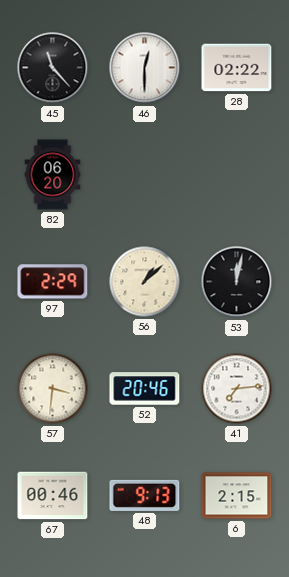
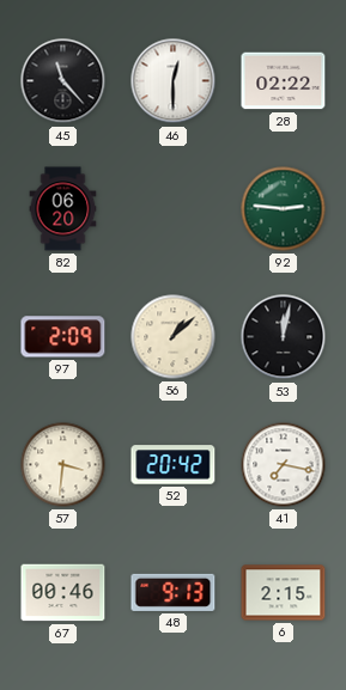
92: none -> 2:46
97: 2:29 -> 2:09
52: 20:46 -> 20:42
41: 7:14 -> 7:17
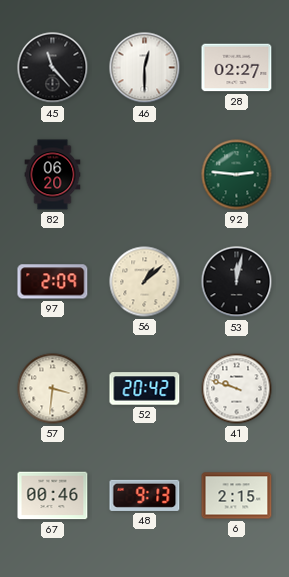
28: 02:22 -> 02:27
41: 7:17 -> 9:48
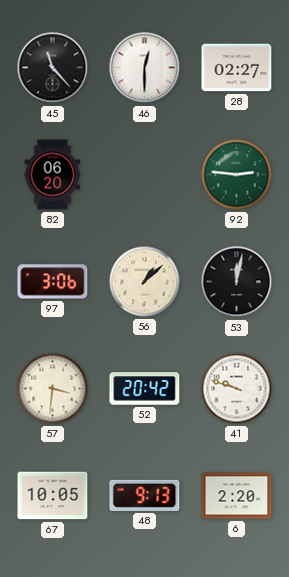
97: 2:09 -> 3:06
67: 00:46 -> 10:05
6: 2:15 -> 2:20
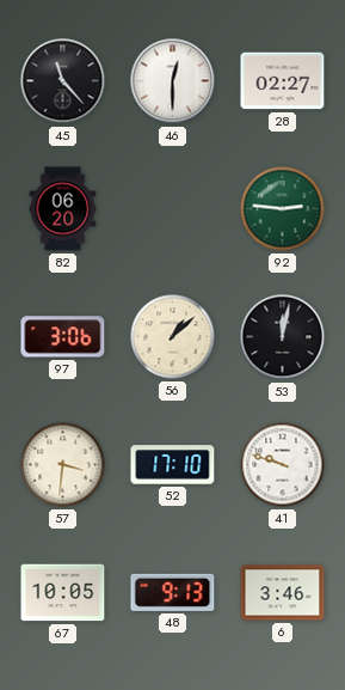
52: 20:42 -> 17:10
6: 2:20 -> 3:46
